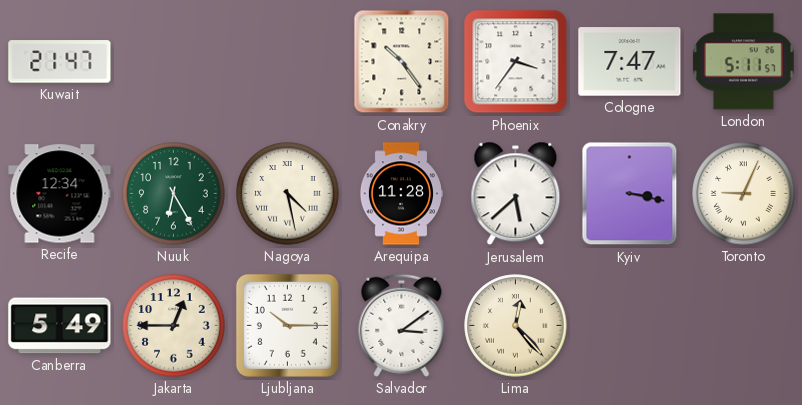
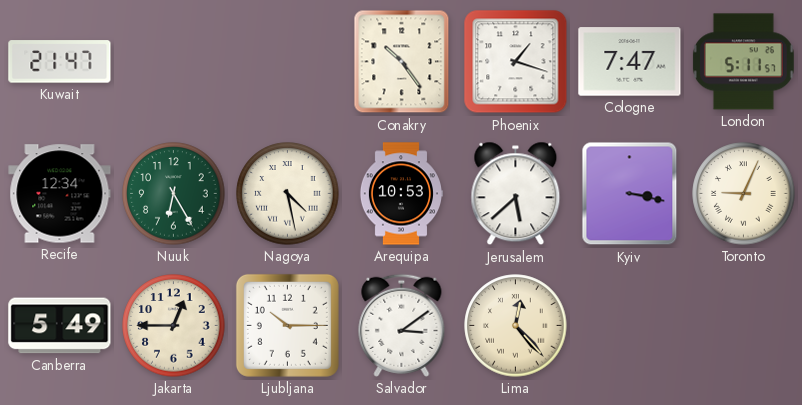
Phoenix: 3:36 -> 1:18
Arequipa: 11:28 -> 10:53
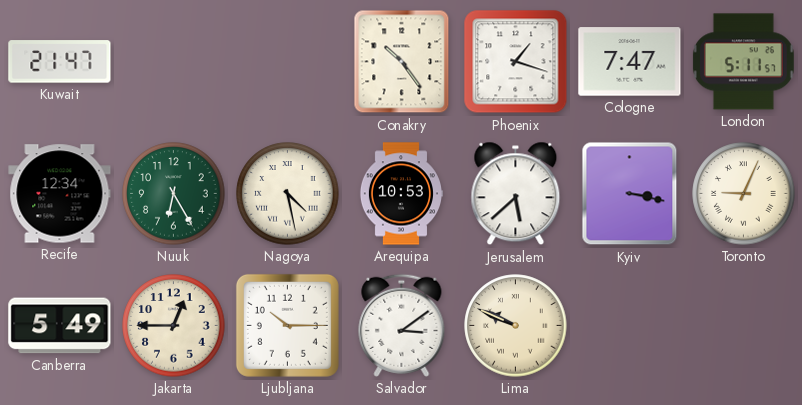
Lima: 12:23 -> 9:49
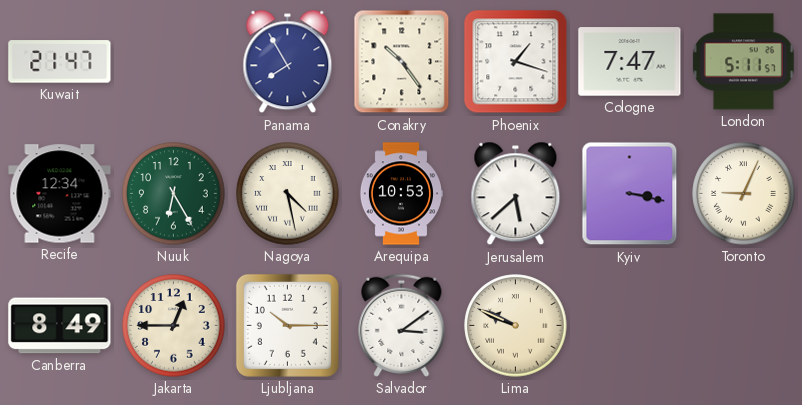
Panama: none -> 7:55
Canberra: 5:49 -> 8:49
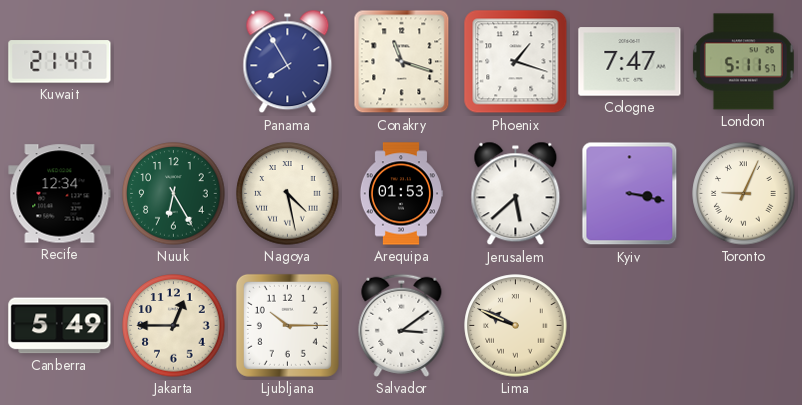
Conakry: 10:24 -> 11:18
Arequipa: 10:53 -> 01:53
Canberra: 8:49 -> 5:49
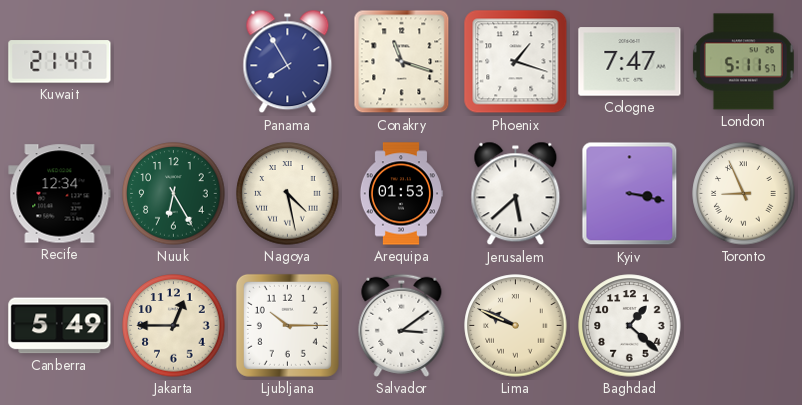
Toronto: 9:04 -> 8:56
Baghdad: none -> 1:22
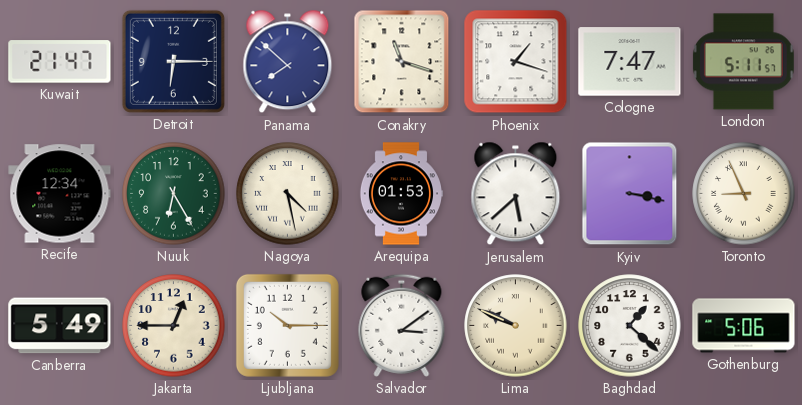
Detroit: none -> 6:15
Panama: 7:55 -> 7:52
Gothenburg: none -> 5:06
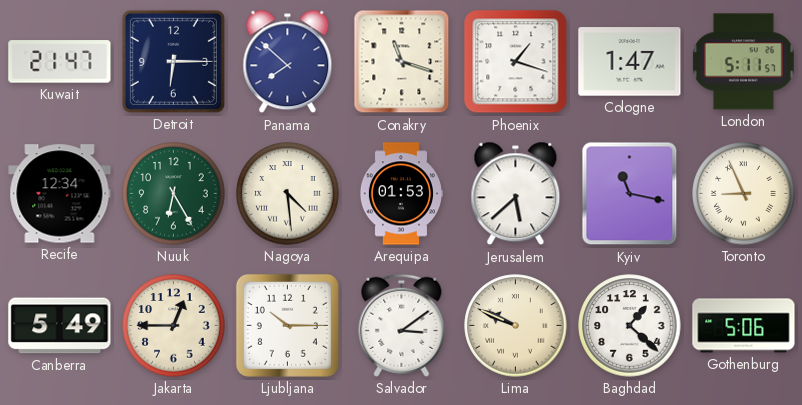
Cologne: 7:47 -> 1:47
Nagoya: 4:28 -> 4:29
Kyiv: 3:17 -> 11:17
